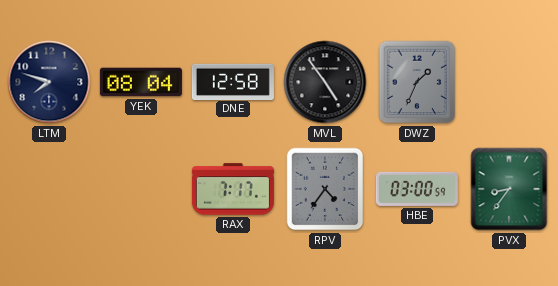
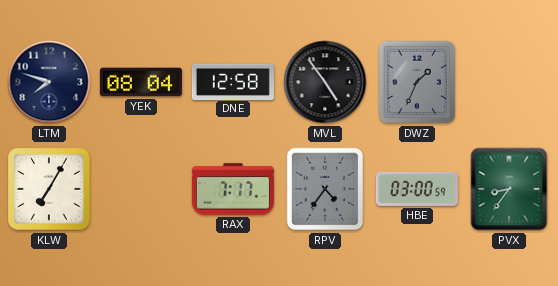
KLW: none -> 7:05
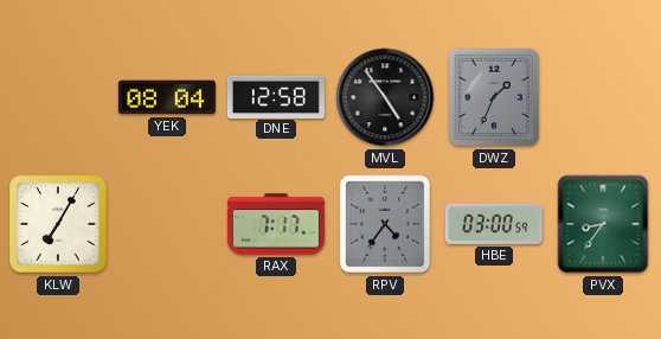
LTM: 7:48 -> none
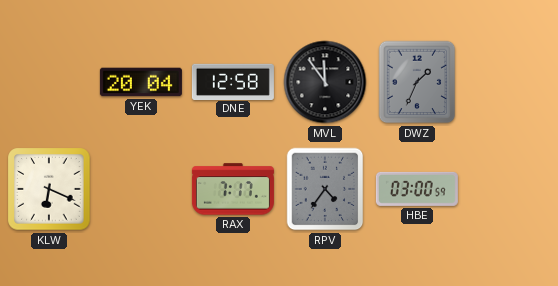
YEK: 08:04 -> 20:04
MVL: 4:54 -> 11:54
KLW: 7:05 -> 6:19
PVX: 8:36 -> none
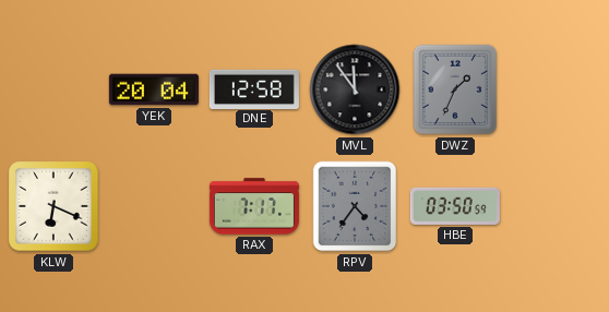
HBE: 03:00 -> 03:50
